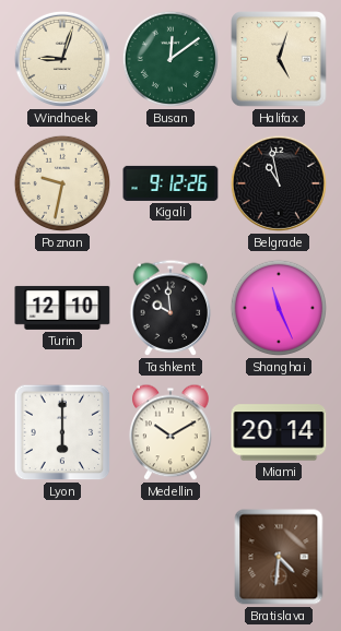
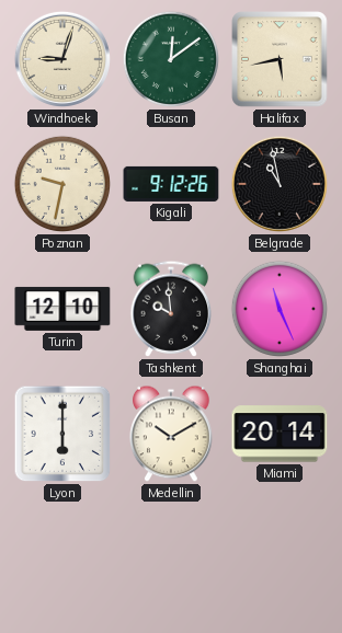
Halifax: 5:03 -> 5:43
Bratislava: 4:31 -> none
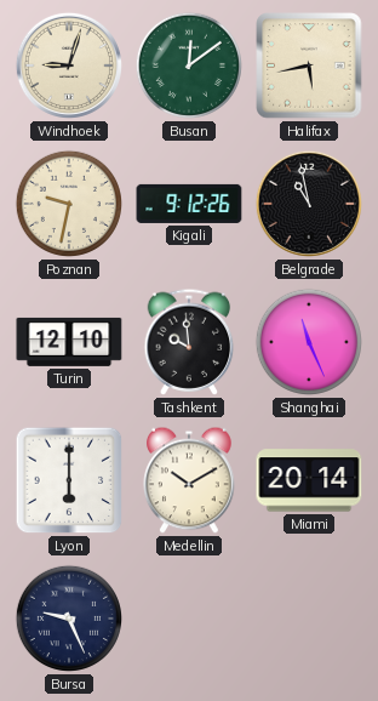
Bursa: none -> 9:26
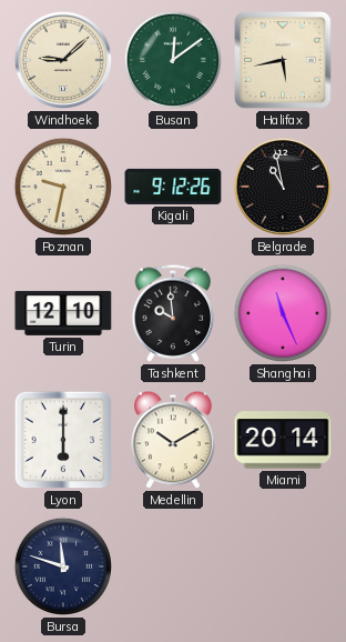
Windhoek: 9:03 -> 9:08
Bursa: 9:26 -> 11:48
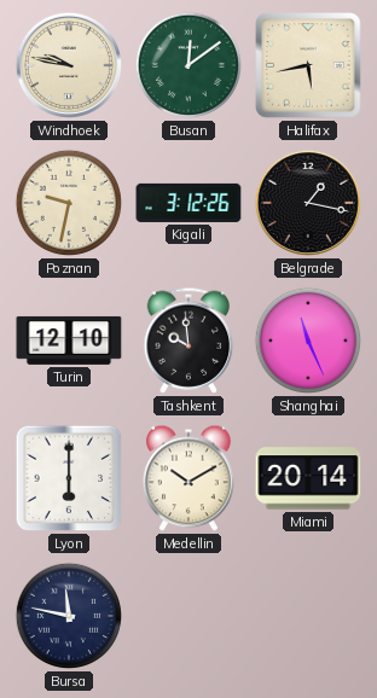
Windhoek: 9:08 -> 9:47
Kigali: 9:12 -> 3:12
Belgrade: 10:58 -> 1:17
Bursa: 11:48 -> 11:47
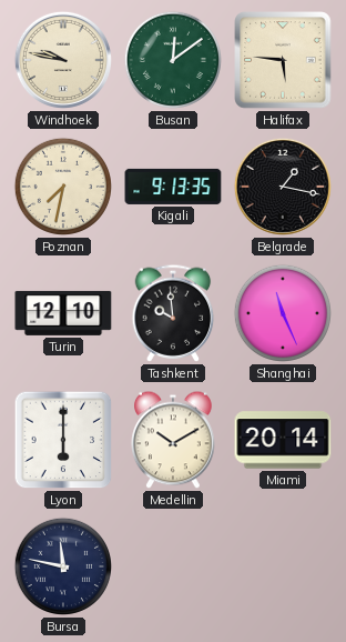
Halifax: 5:43 -> 5:46
Poznan: 9:32 -> 7:32
Kigali: 3:12 -> 9:13
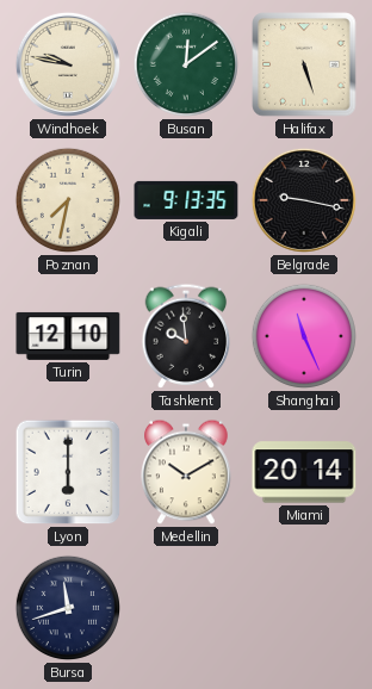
Halifax: 5:46 -> 5:27
Belgrade: 1:17 -> 9:17
Bursa: 11:47 -> 11:42
